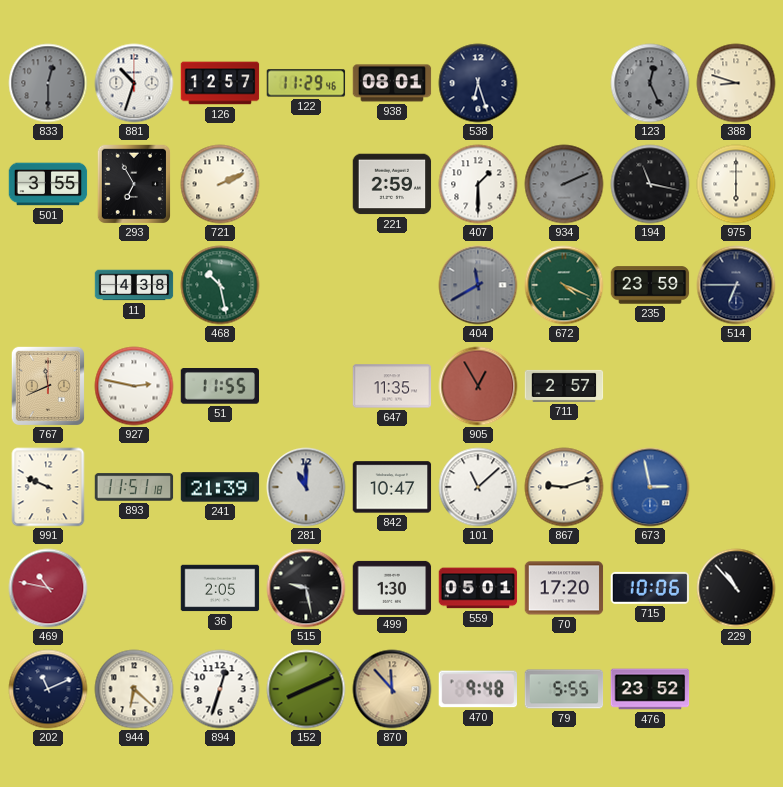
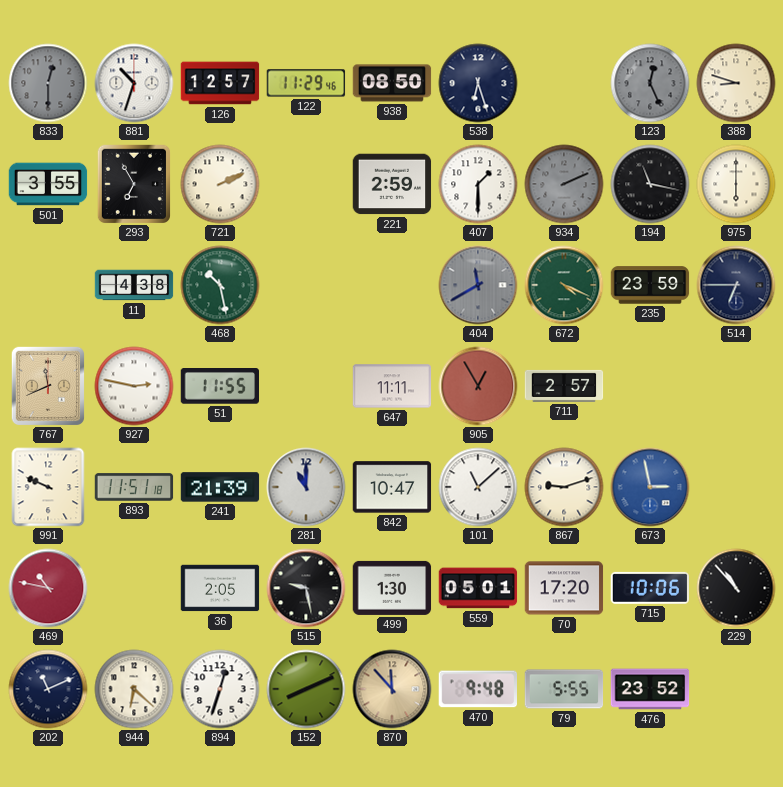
938: 08:01 -> 08:50
647: 11:35 -> 11:11
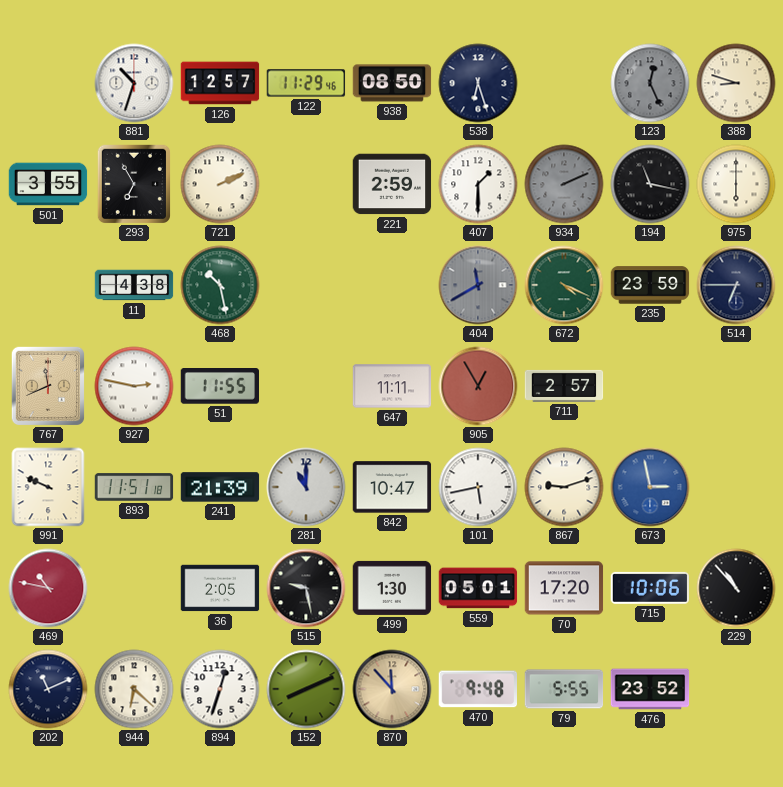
833: 12:30 -> none
101: 11:08 -> 5:43
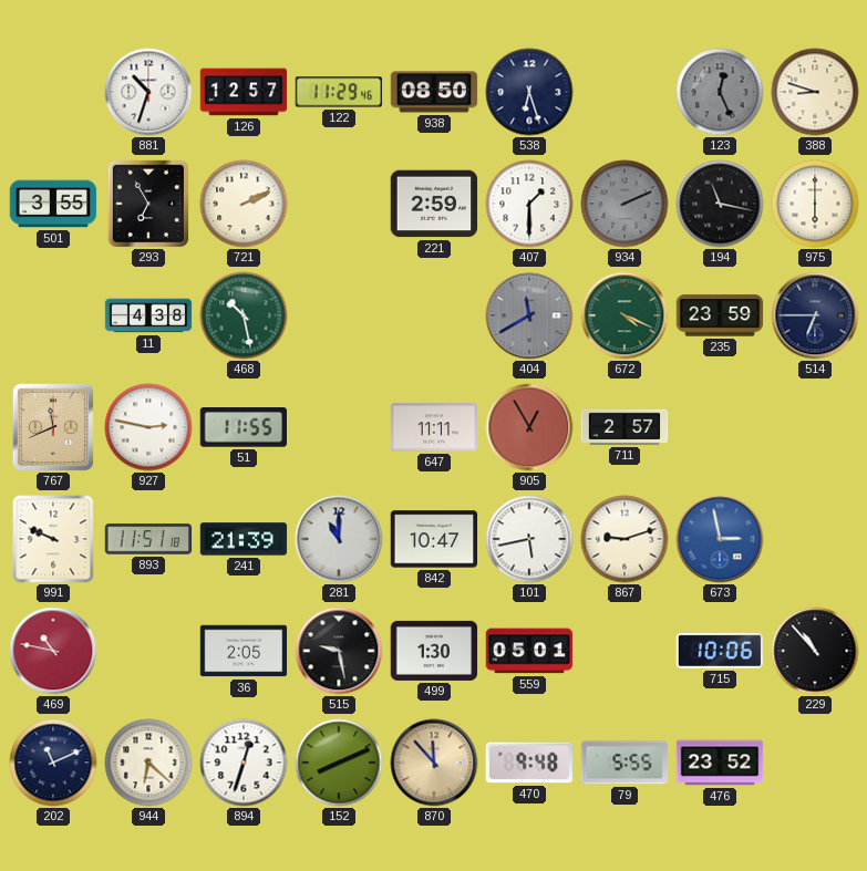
70: 17:20 -> none
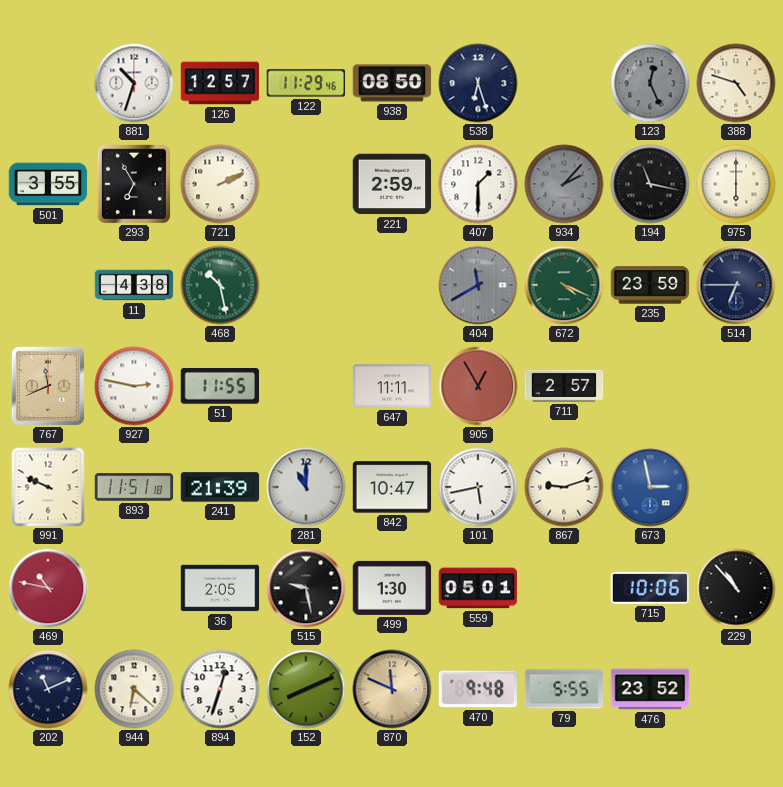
388: 8:48 -> 4:48
934: 2:11 -> 2:07
870: 11:53 -> 11:49
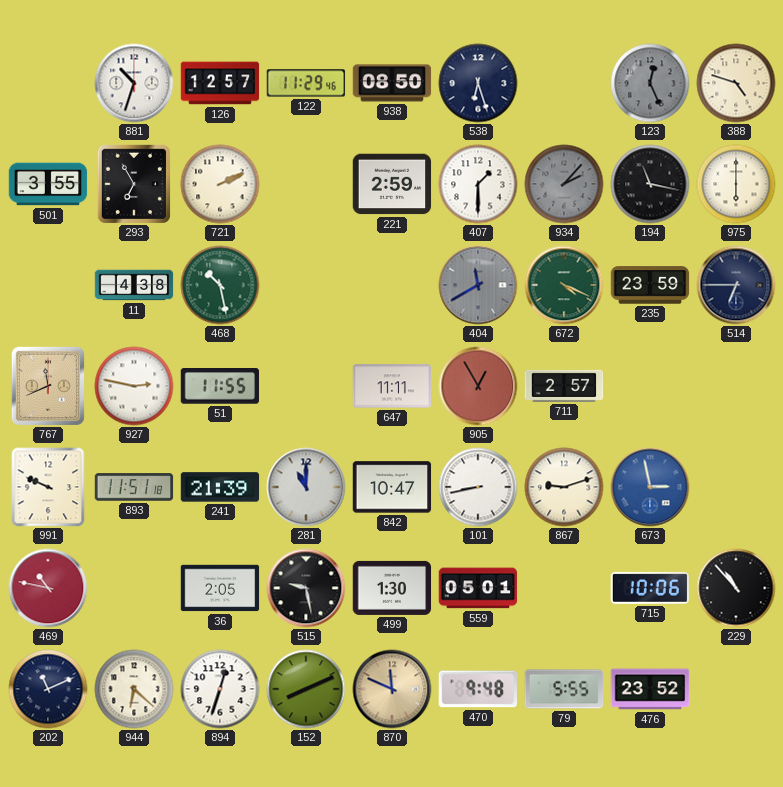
101: 5:43 -> 8:43
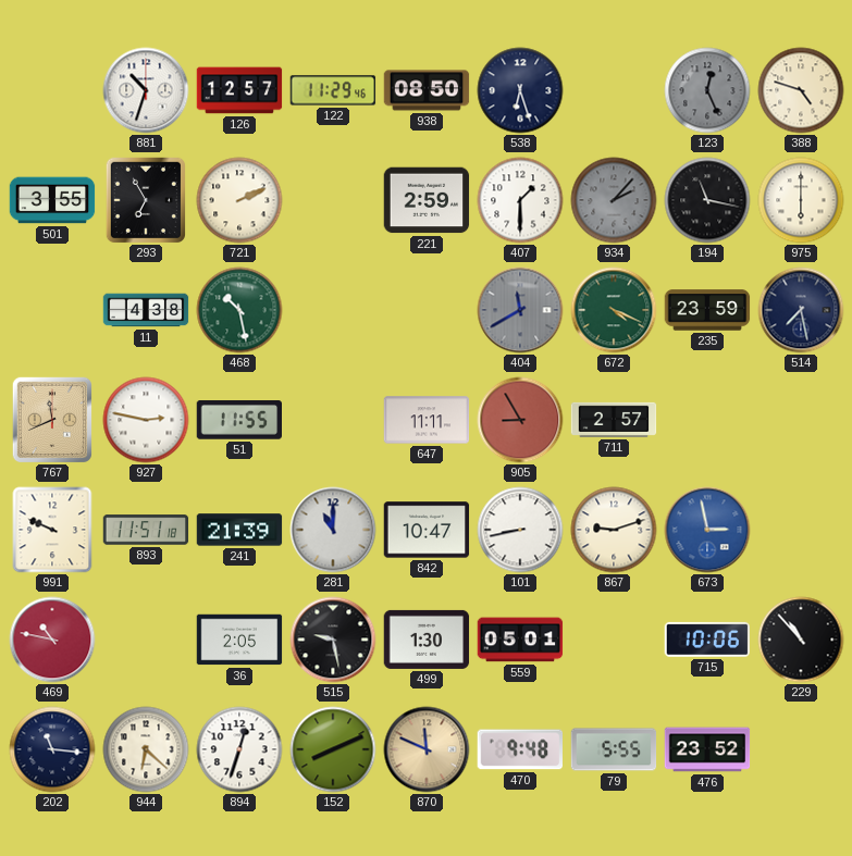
514: 6:45 -> 7:28
905: 12:55 -> 8:55
202: 11:11 -> 11:16
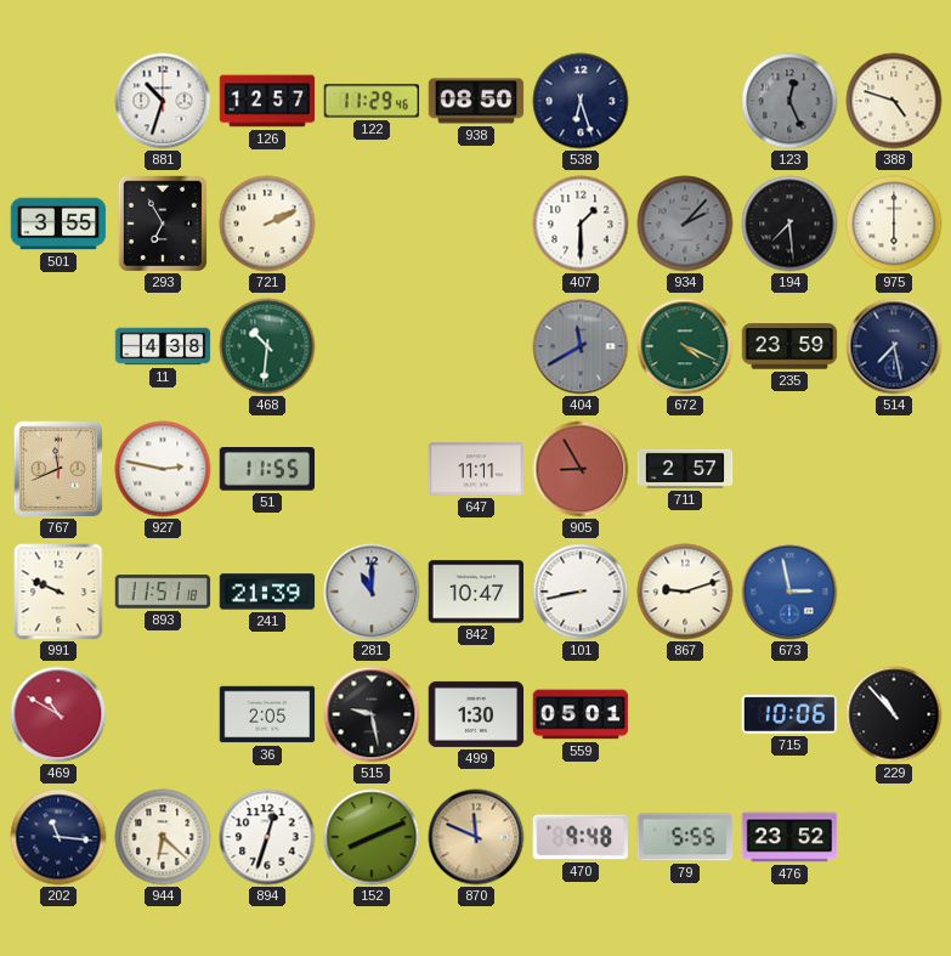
221: 2:59 -> none
194: 11:17 -> 7:29
468: 10:28 -> 10:31
469: 10:47 -> 10:50
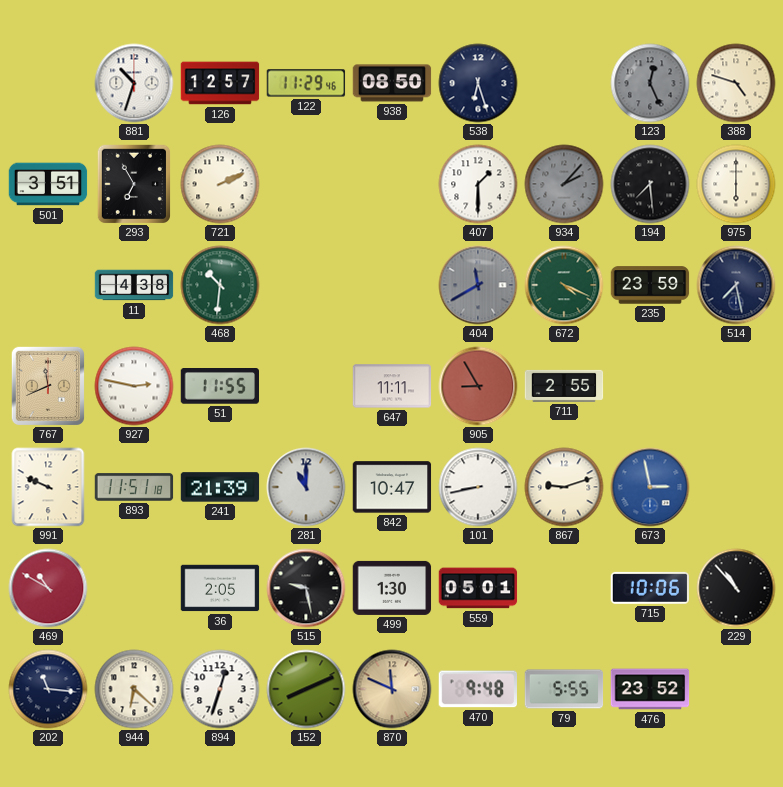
501: 3:55 -> 3:51
711: 2:57 -> 2:55
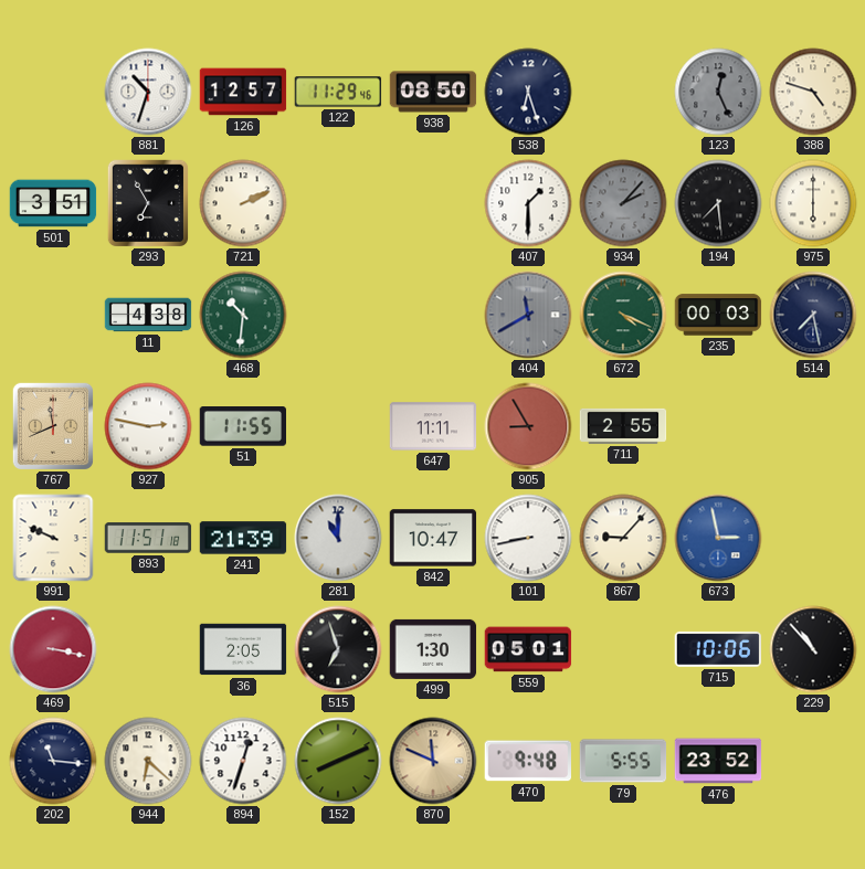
235: 23:59 -> 00:03
867: 9:12 -> 9:07
469: 10:50 -> 3:17
515: 9:28 -> 6:57
